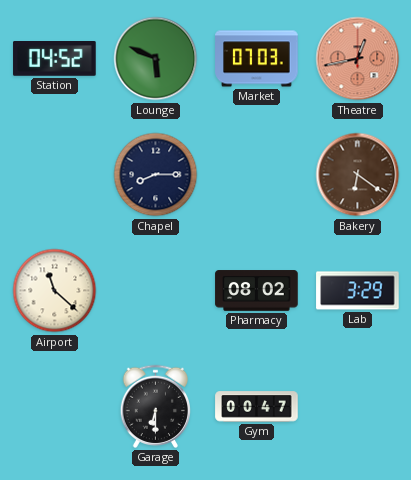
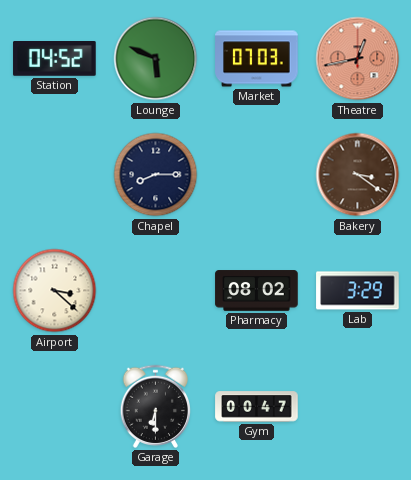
Bakery: 6:21 -> 3:21
Airport: 11:22 -> 3:22
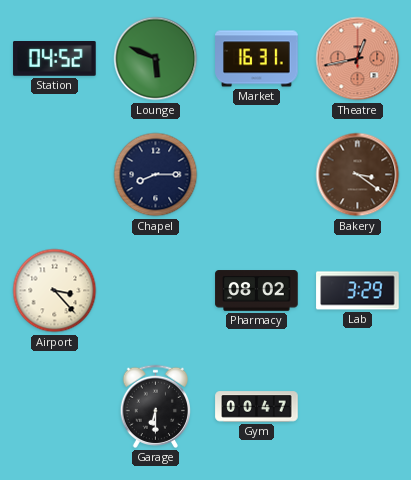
Market: 07:03 -> 16:31
Airport: 3:22 -> 3:23
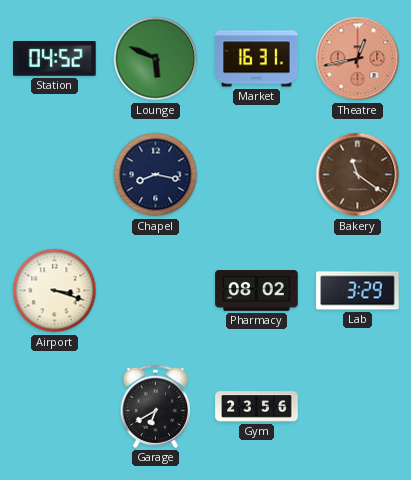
Chapel: 8:15 -> 8:17
Bakery: 3:21 -> 11:21
Airport: 3:23 -> 3:18
Garage: 6:30 -> 6:40
Gym: 00:47 -> 23:56
